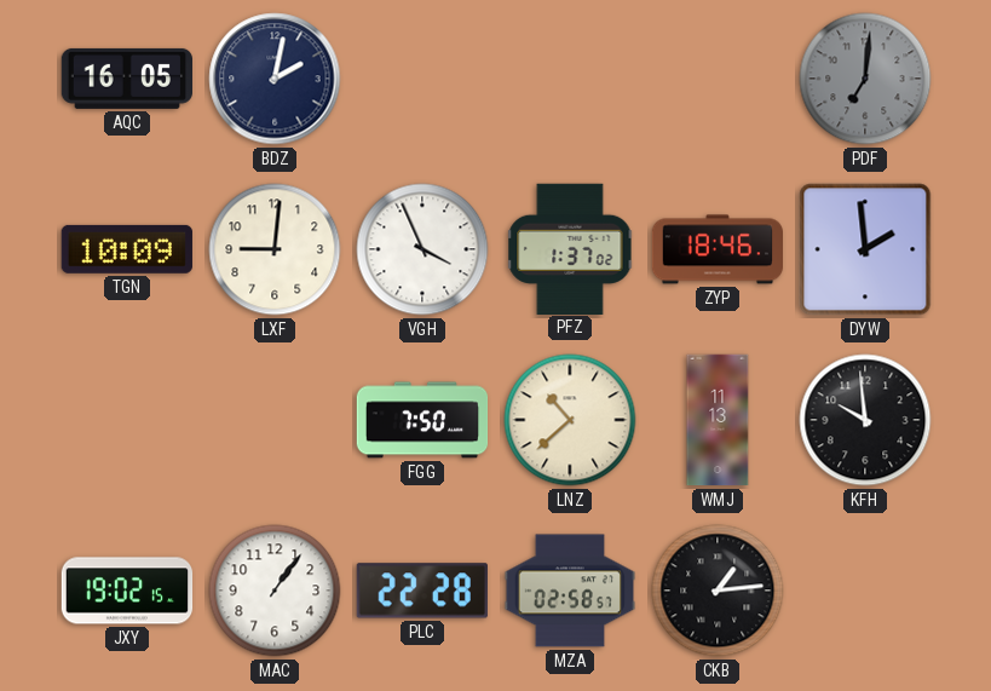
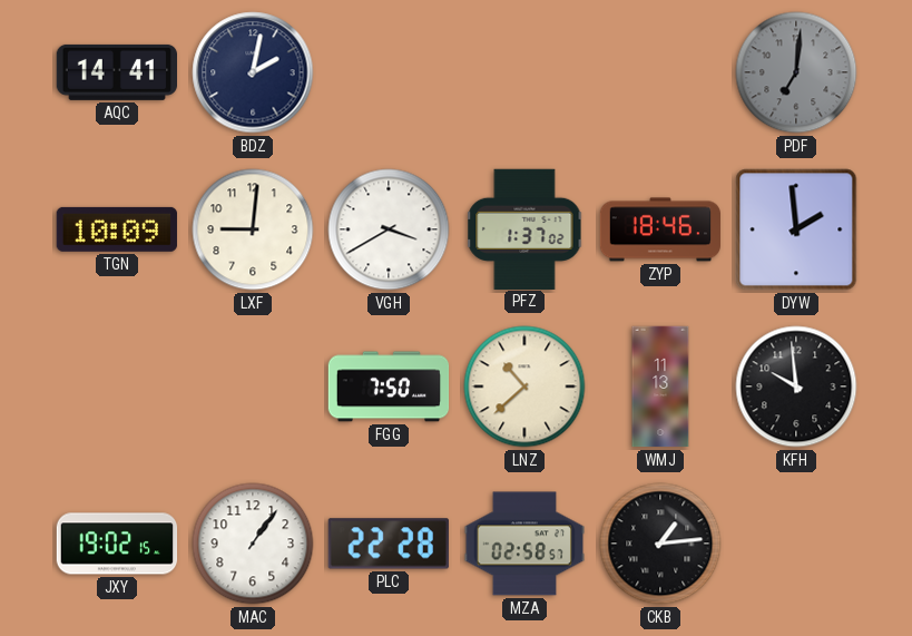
AQC: 16:05 -> 14:41
VGH: 3:56 -> 3:40
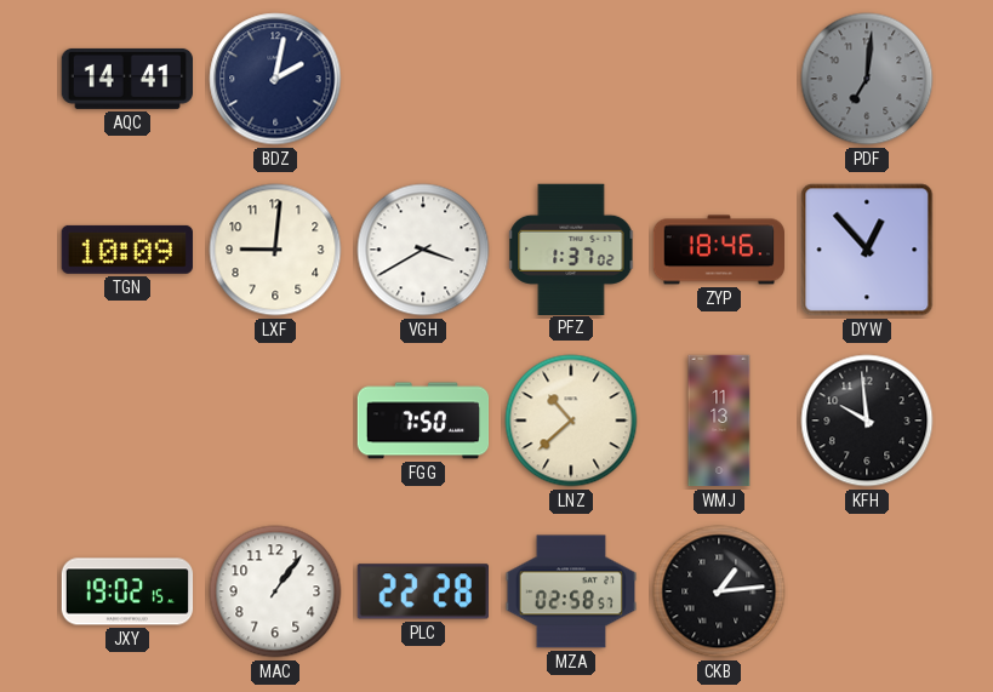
DYW: 1:59 -> 12:53
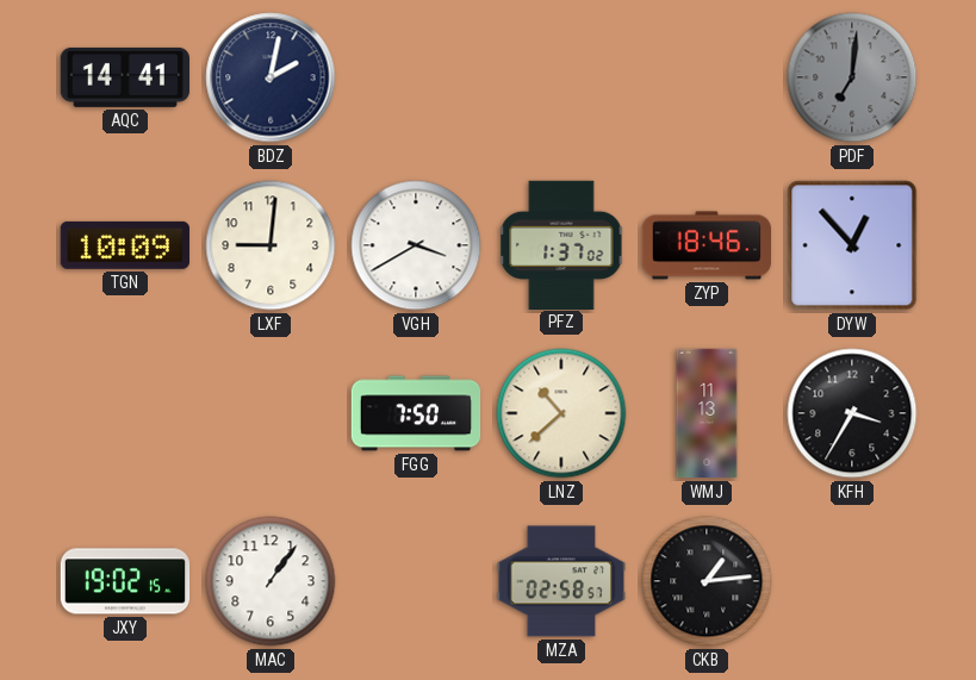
KFH: 9:59 -> 3:35
PLC: 22:28 -> none
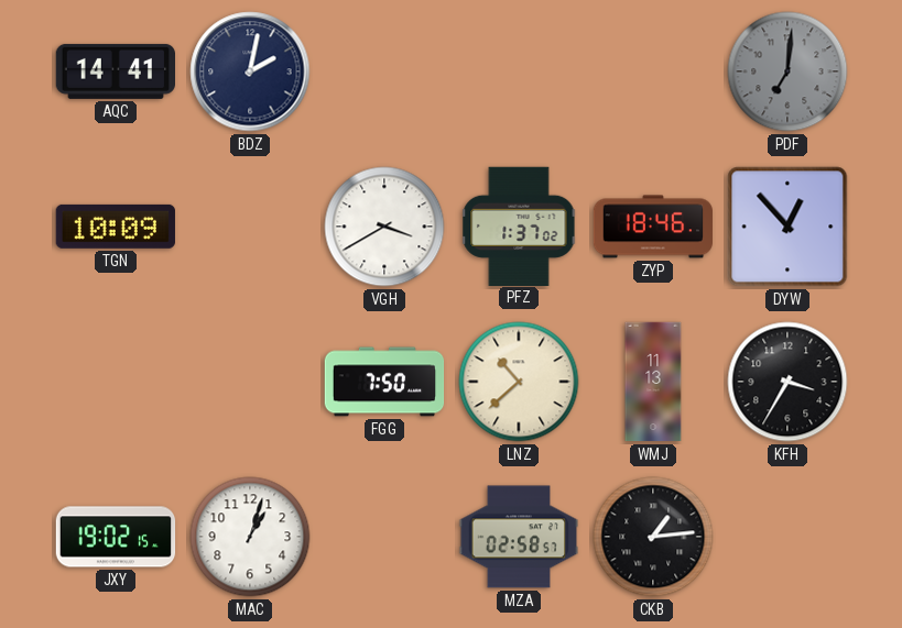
LXF: 9:01 -> none
MAC: 1:06 -> 1:03
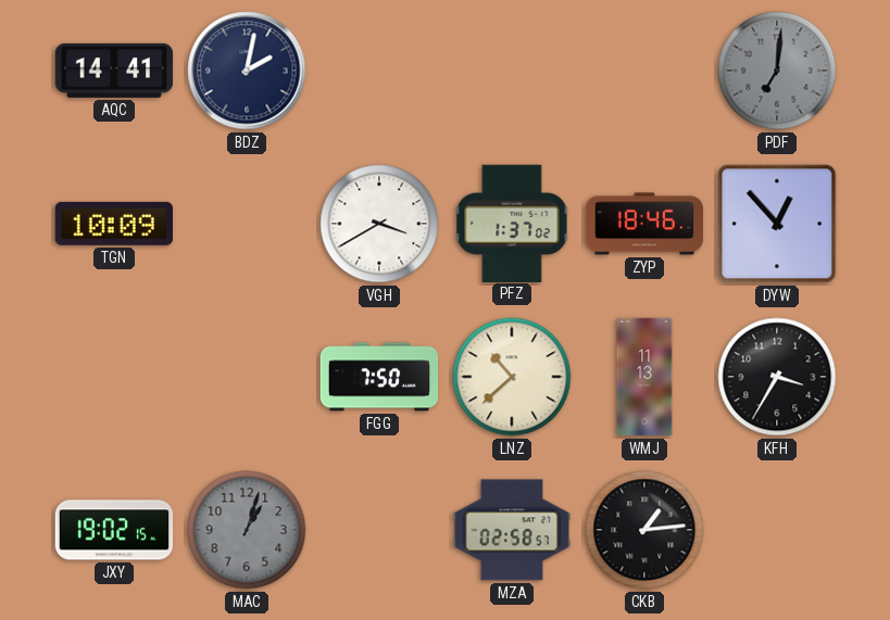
MAC dial: white -> grey
